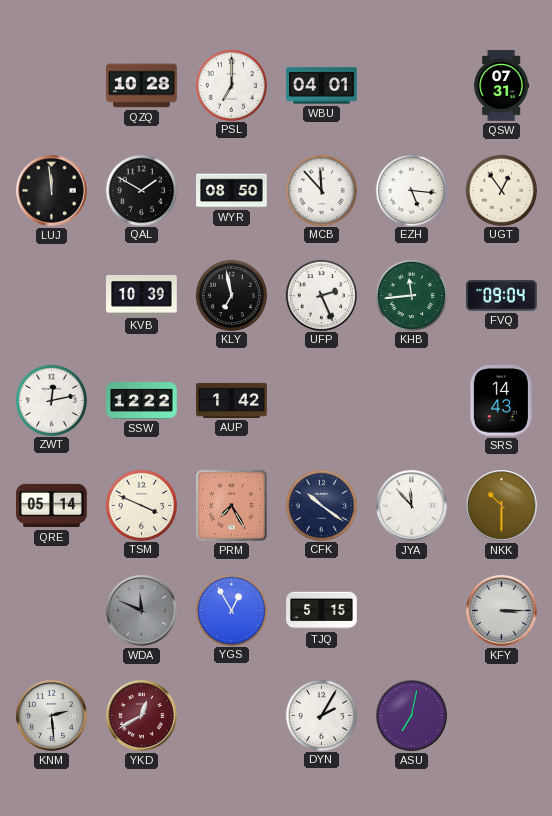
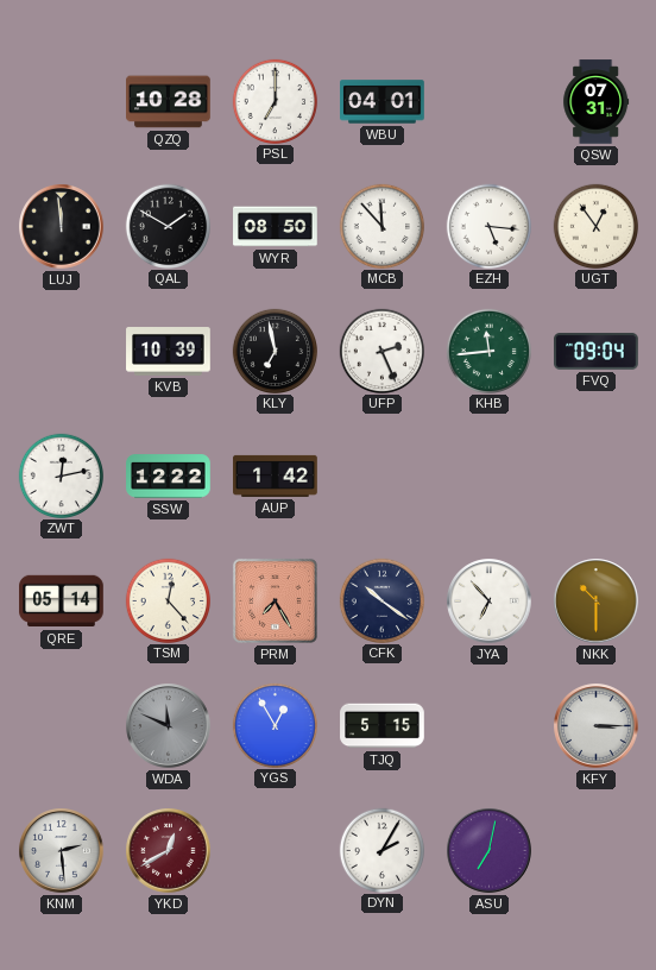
SRS: 14:43 -> none
TSM: 3:49 -> 12:23
JYA: 11:53 -> 6:53
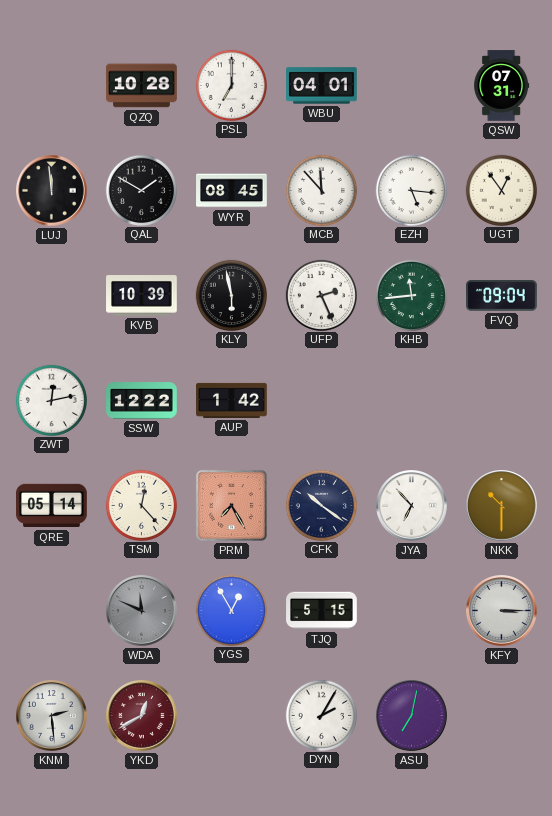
WYR: 08:50 -> 08:45
KLY: 6:58 -> 5:58
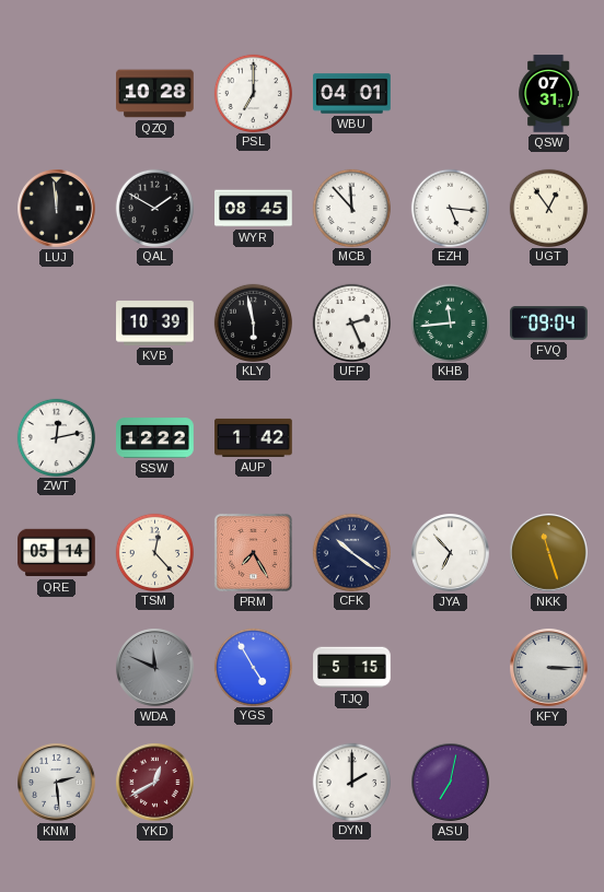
NKK: 10:30 -> 11:27
YGS: 12:55 -> 4:55
DYN: 2:05 -> 2:00
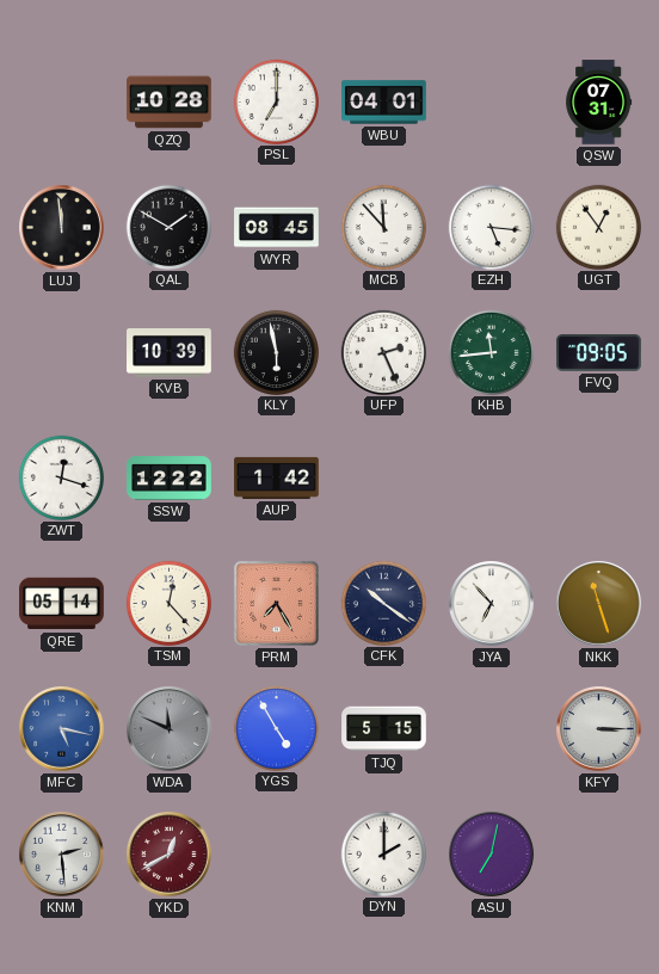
FVQ: 09:04 -> 09:05
ZWT: 12:13 -> 12:18
MFC: none -> 5:17
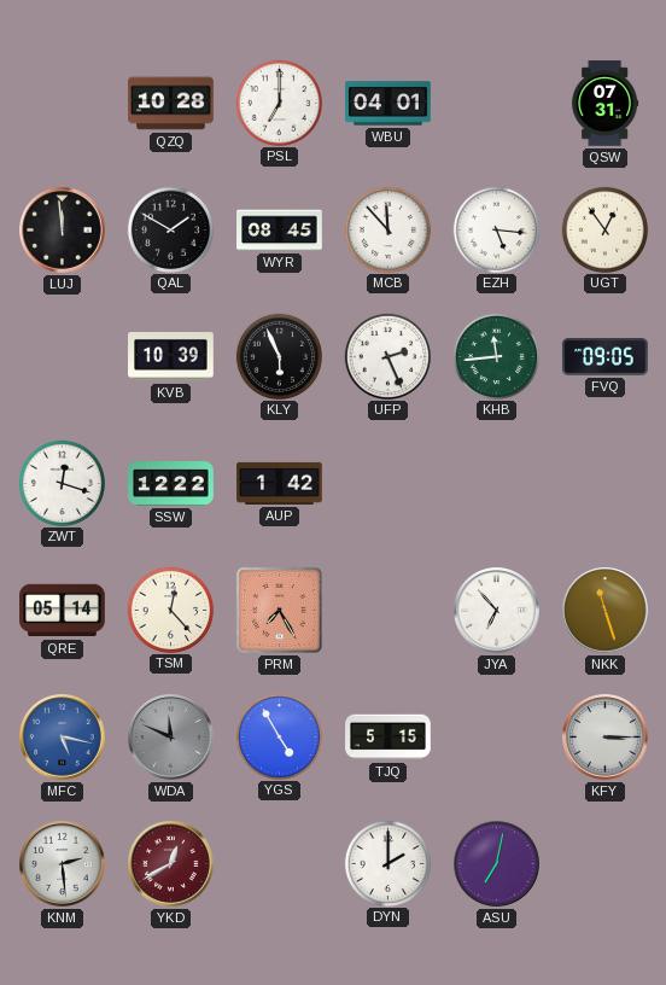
KLY: 5:58 -> 5:56
CFK: 10:21 -> none
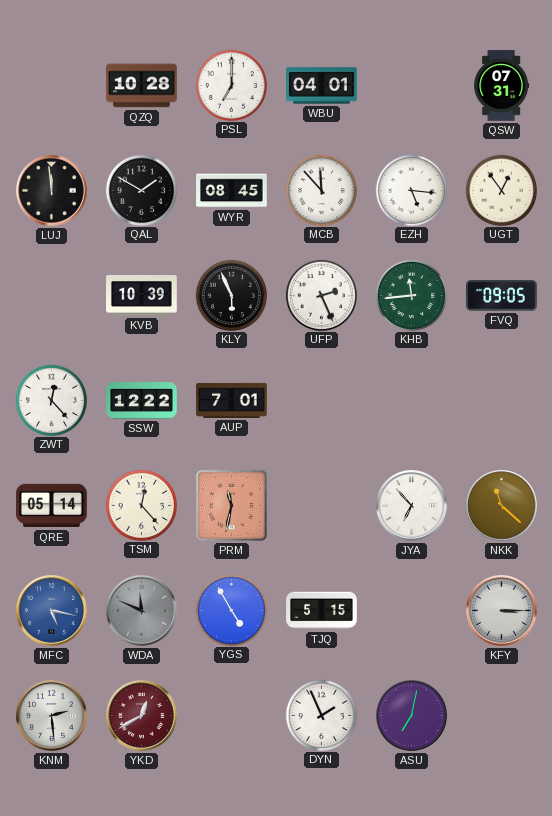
ZWT: 12:18 -> 12:23
AUP: 1:42 -> 7:01
PRM: 7:25 -> 11:32
NKK: 11:27 -> 11:22
DYN: 2:00 -> 1:56
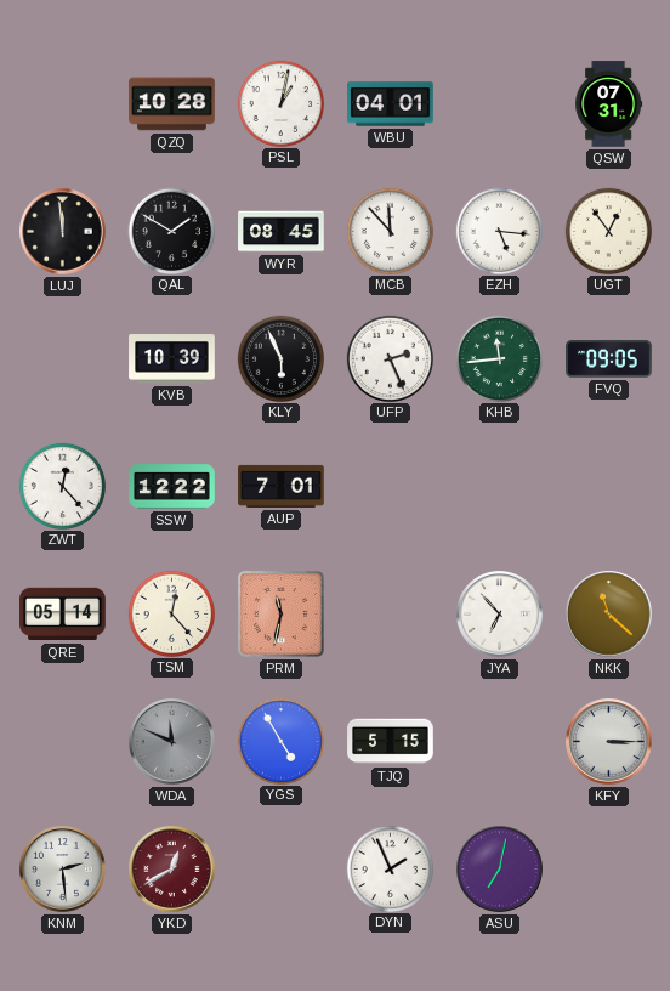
PSL: 7:00 -> 1:02
MFC: 5:17 -> none
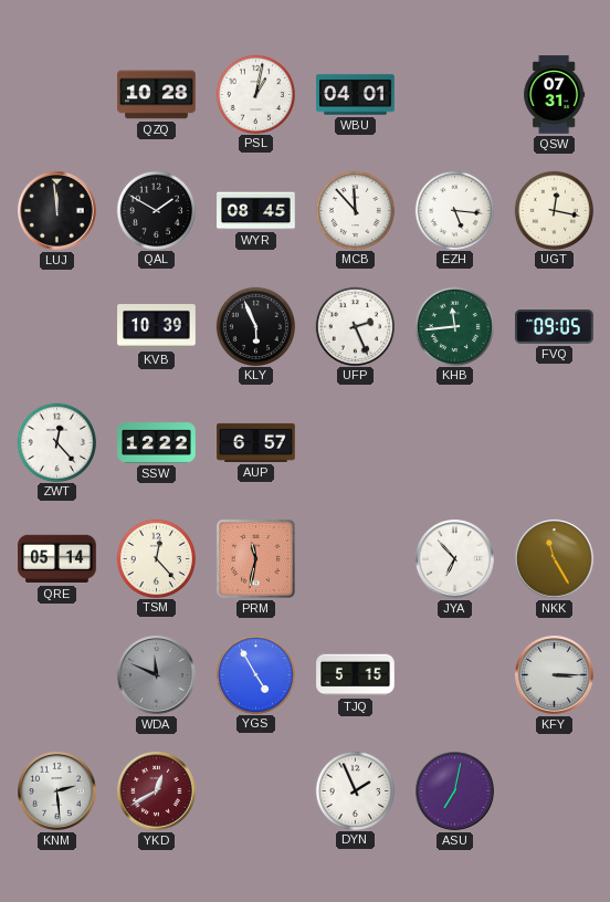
UGT: 12:54 -> 12:17
AUP: 7:01 -> 6:57
NKK: 11:22 -> 11:25
